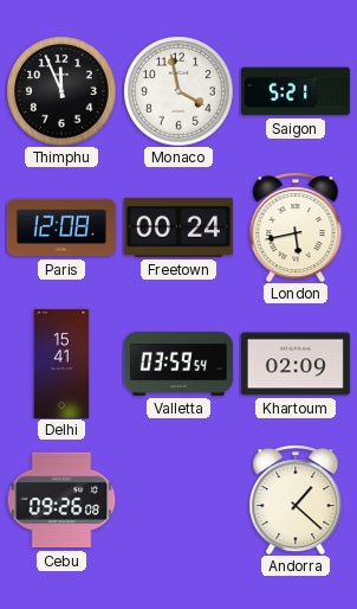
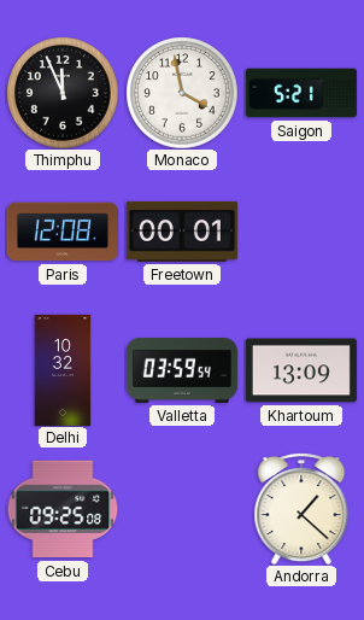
Freetown: 00:24 -> 00:01
London: 5:43 -> none
Delhi: 15:41 -> 10:32
Khartoum: 02:09 -> 13:09
Cebu: 09:26 -> 09:25
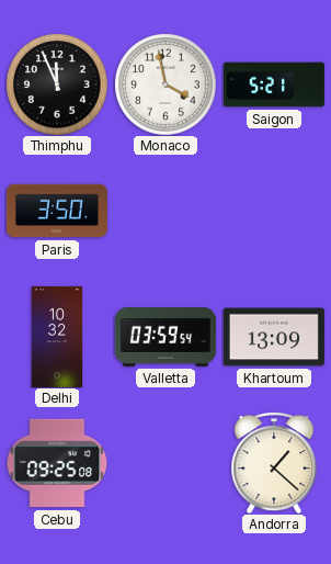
Paris: 12:08 -> 3:50
Freetown: 00:01 -> none
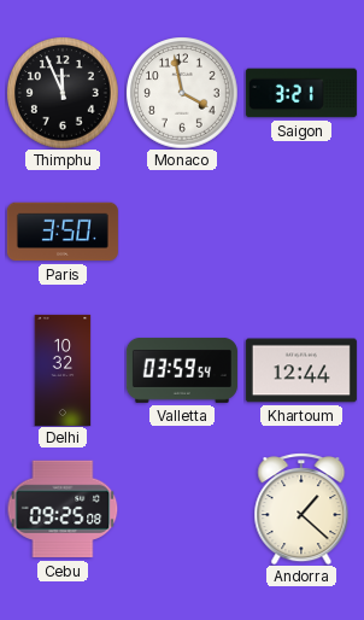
Saigon: 5:21 -> 3:21
Khartoum: 13:09 -> 12:44
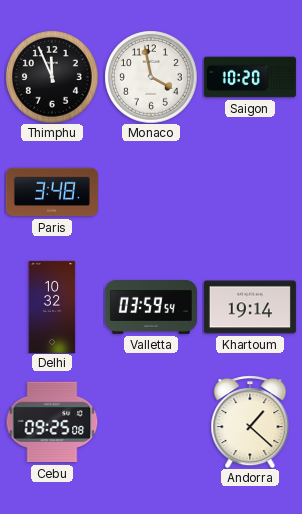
Saigon: 3:21 -> 10:20
Paris: 3:50 -> 3:48
Khartoum: 12:44 -> 19:14
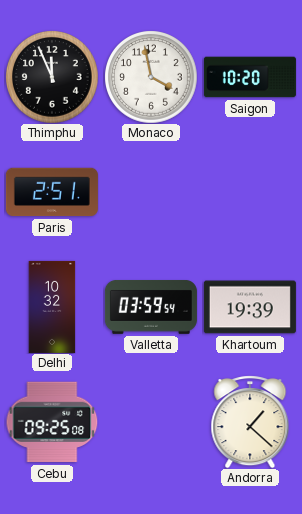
Paris: 3:48 -> 2:51
Khartoum: 19:14 -> 19:39
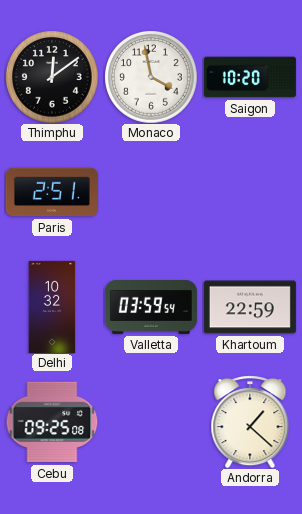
Thimphu: 11:56 -> 12:09
Khartoum: 19:39 -> 22:59
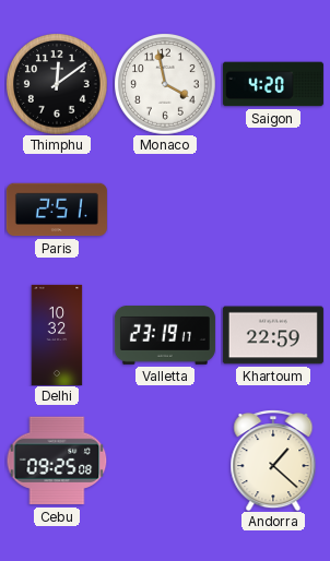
Saigon: 10:20 -> 4:20
Valletta: 03:59 -> 23:19
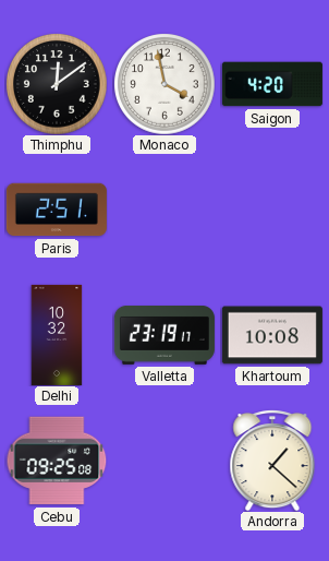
Khartoum: 22:59 -> 10:08
